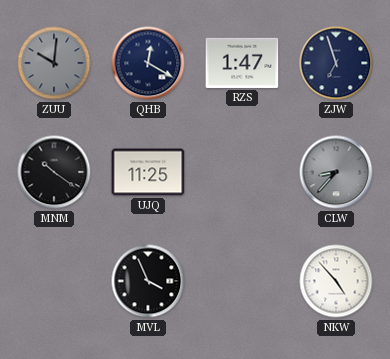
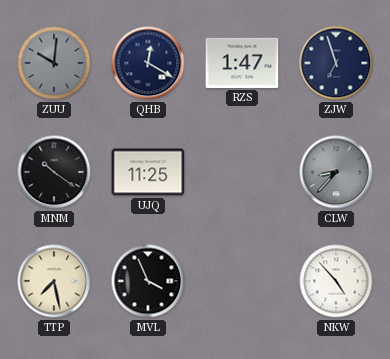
TTP: none -> 7:28
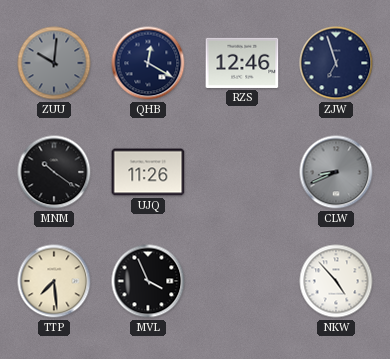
RZS: 1:47 -> 12:46
UJQ: 11:25 -> 11:26
CLW: 8:37 -> 8:41
TTP: 7:28 -> 7:29
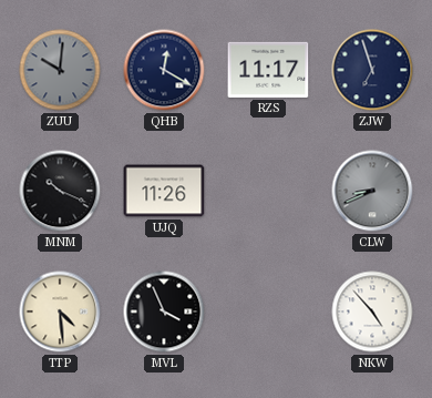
RZS: 12:46 -> 11:17
MNM: 10:21 -> 10:19
TTP: 7:29 -> 4:29
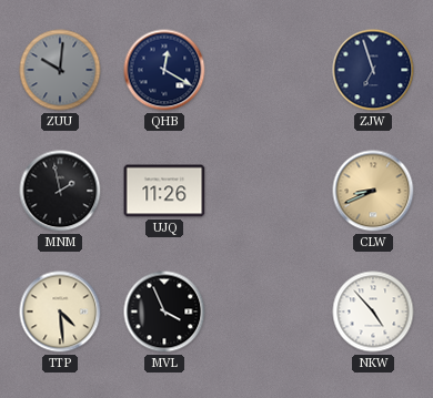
RZS: 11:17 -> none
MNM: 10:19 -> 1:58
CLW dial: grey -> champagne
